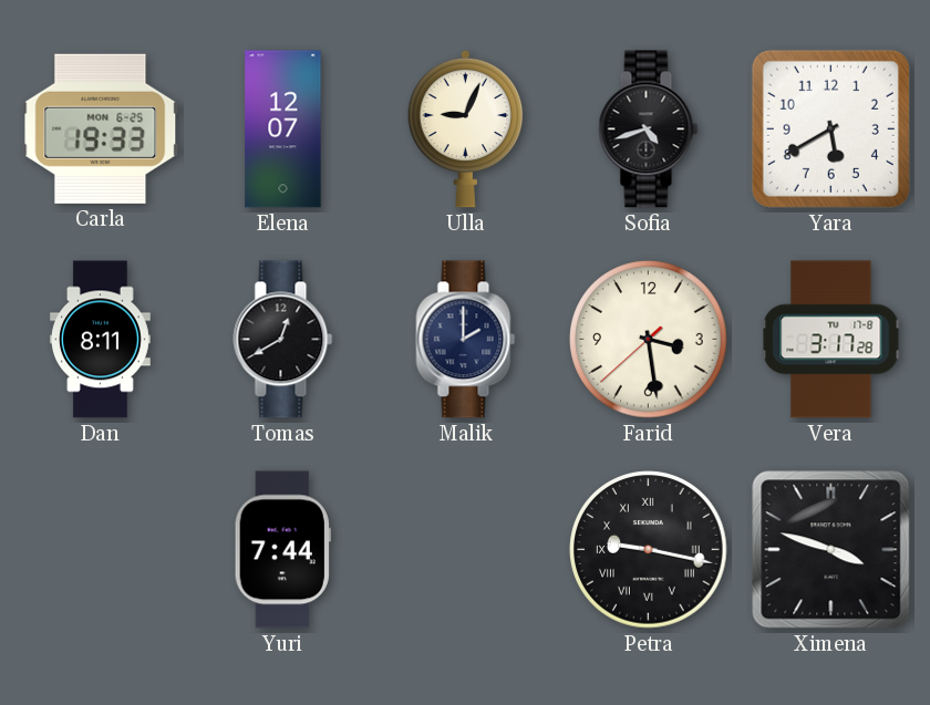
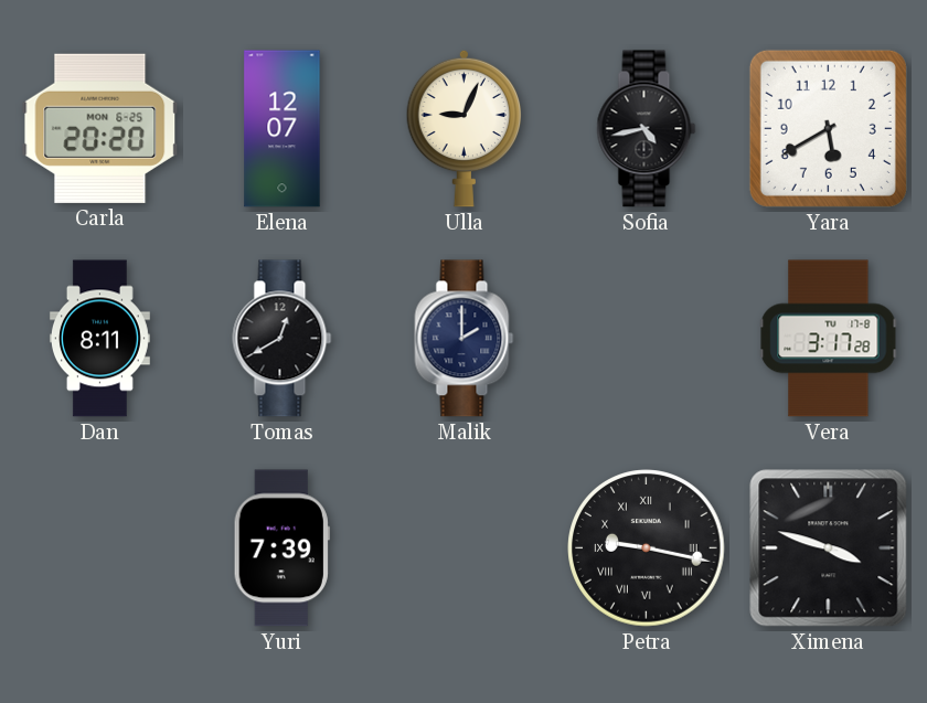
Carla: 19:33 -> 20:20
Sofia: 4:42 -> 4:43
Farid: 3:28 -> none
Yuri: 7:44 -> 7:39
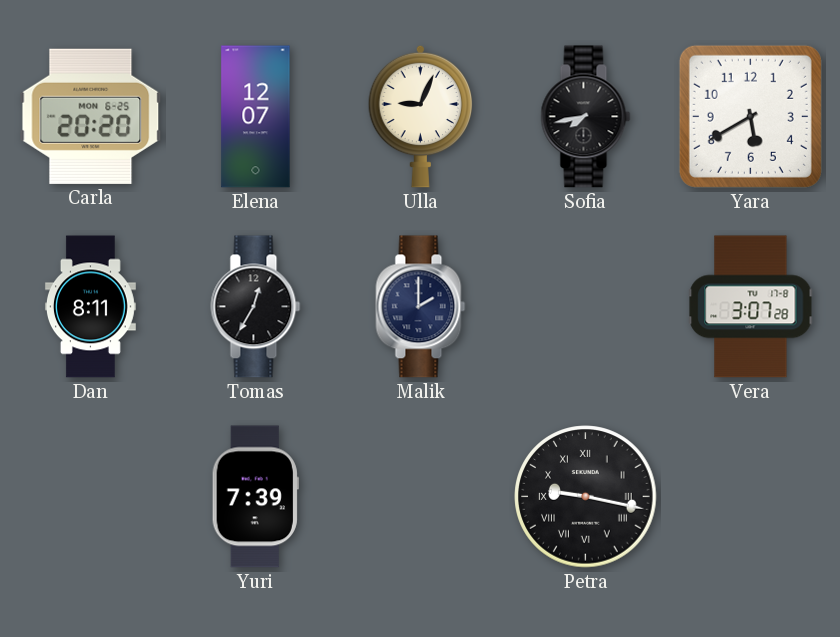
Sofia: 4:43 -> 7:43
Tomas: 12:40 -> 12:35
Vera: 3:17 -> 3:07
Ximena: 3:48 -> none
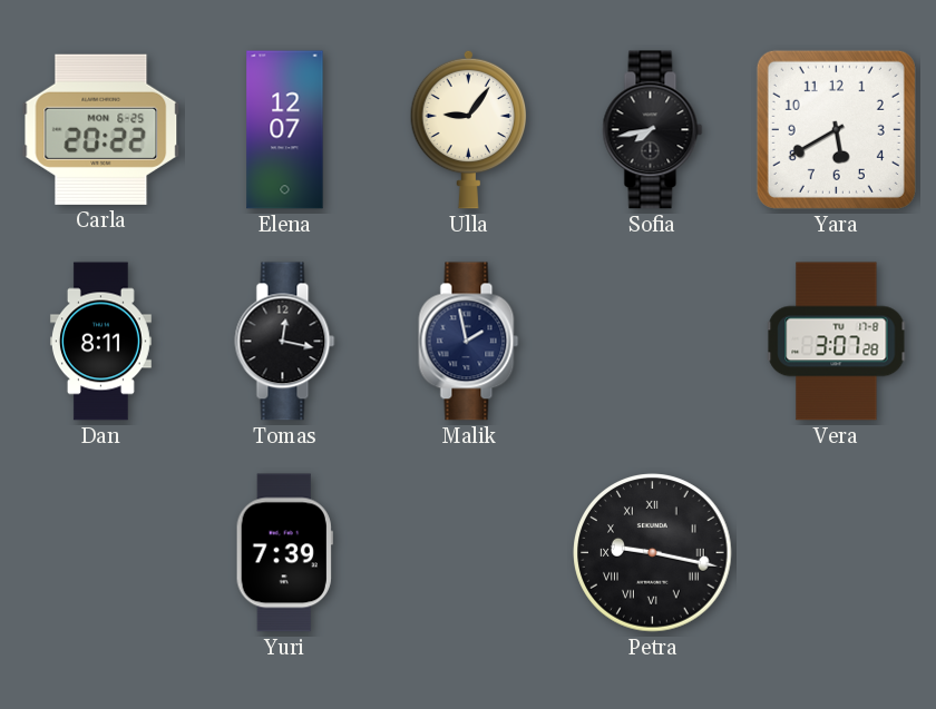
Carla: 20:20 -> 20:22
Ulla: 9:04 -> 9:06
Tomas: 12:35 -> 12:17
Malik: 2:00 -> 1:58
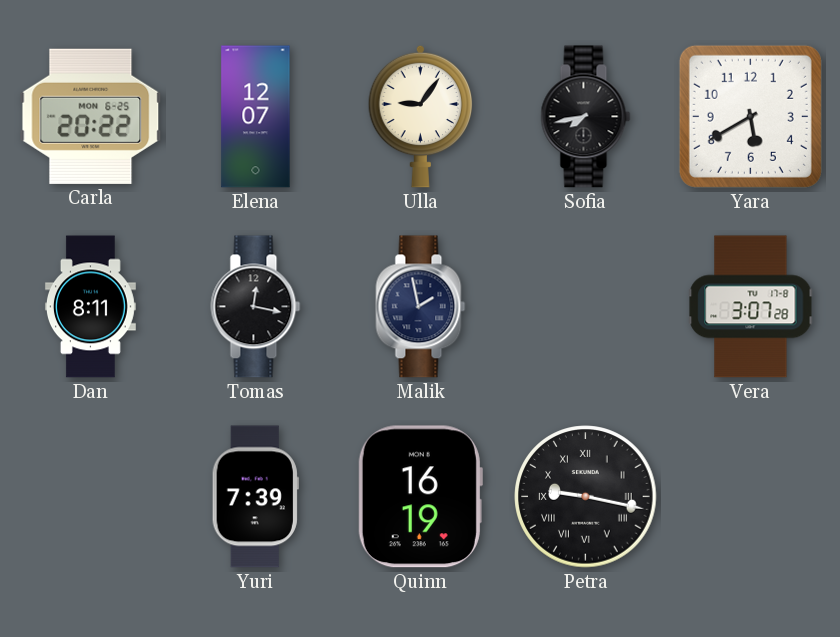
Quinn: none -> 16:19
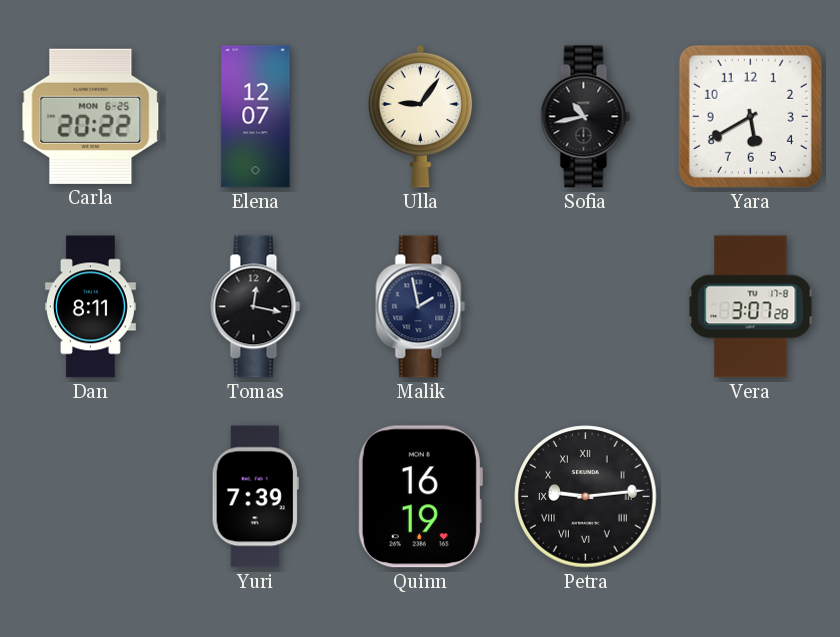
Sofia: 7:43 -> 10:43
Petra: 9:17 -> 9:14
